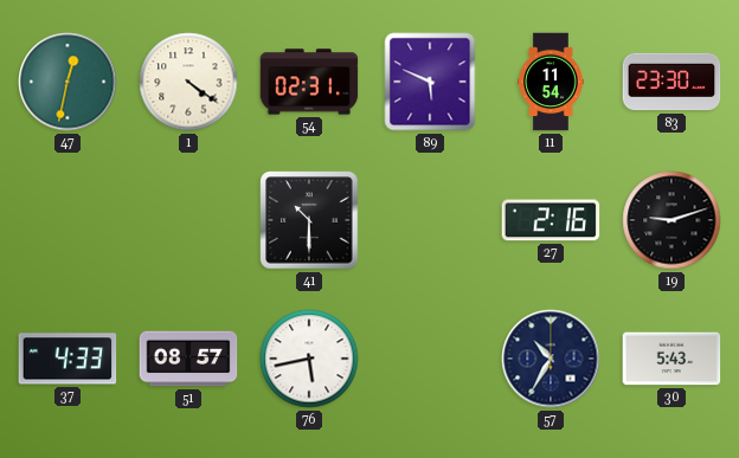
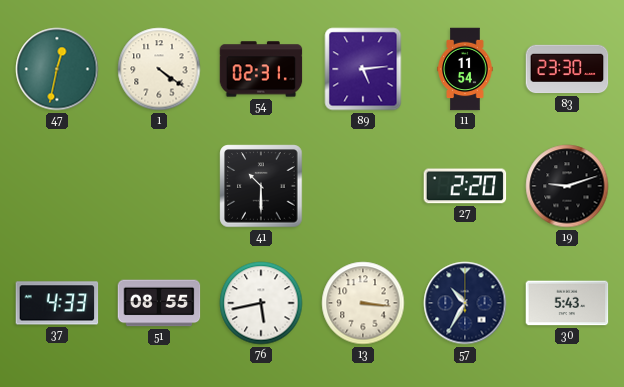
89: 5:49 -> 5:14
27: 2:16 -> 2:20
51: 08:57 -> 08:55
13: none -> 3:16
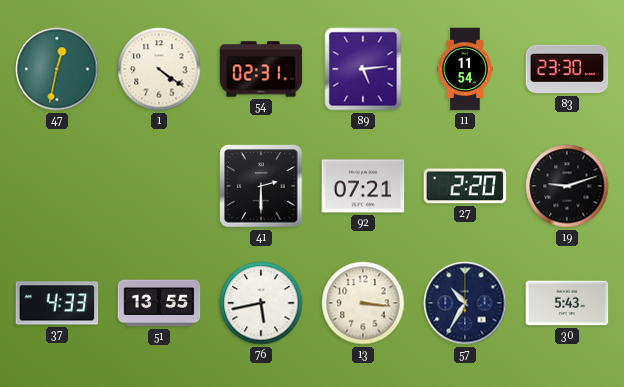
41: 10:30 -> 2:30
92: none -> 07:21
51: 08:55 -> 13:55
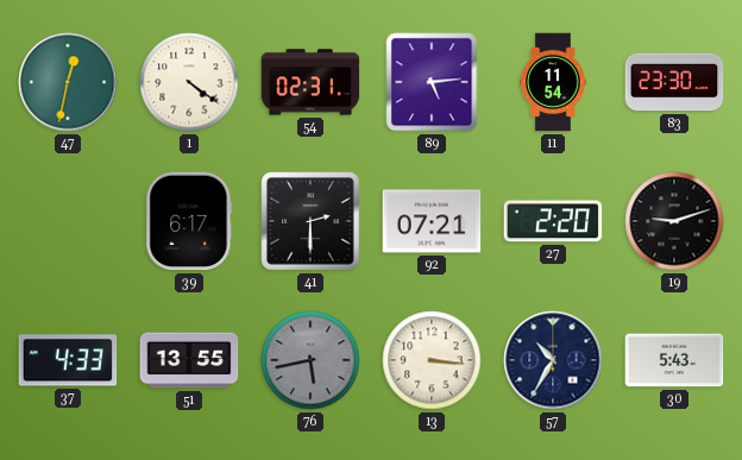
39: none -> 6:17
76 dial: white -> grey
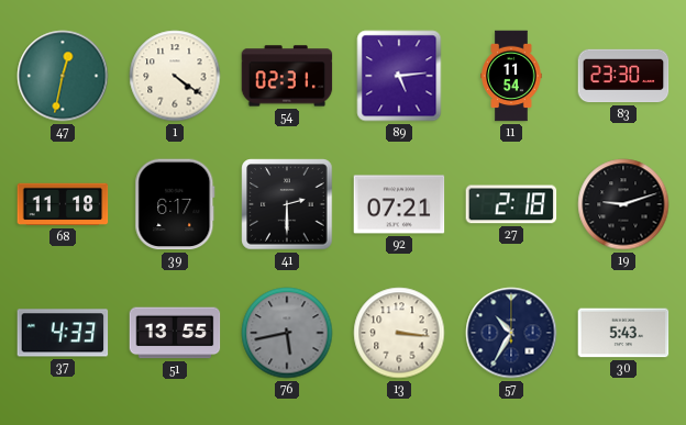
68: none -> 11:18
27: 2:20 -> 2:18
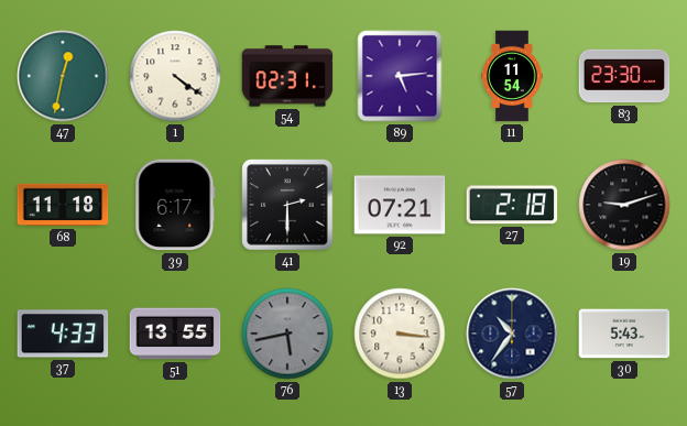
57: 10:35 -> 10:36
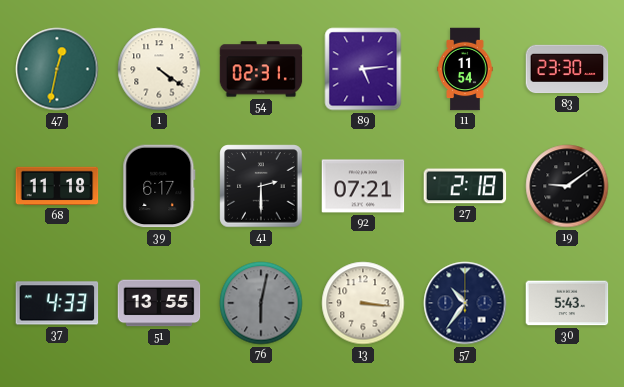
19: 9:12 -> 9:09
76: 5:43 -> 6:02
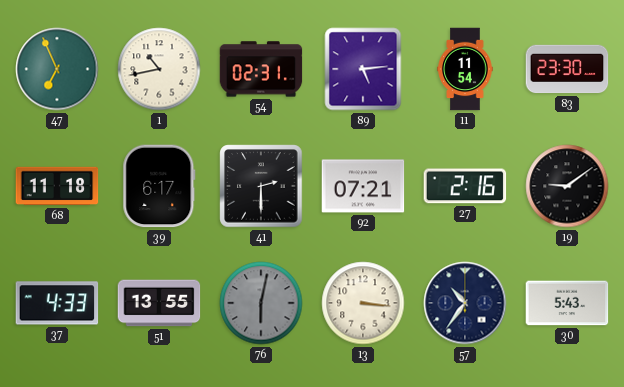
47: 12:32 -> 6:56
1: 4:21 -> 10:43
27: 2:18 -> 2:16
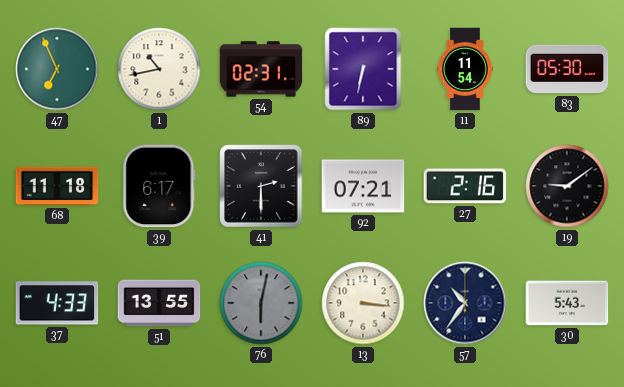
89: 5:14 -> 6:32
83: 23:30 -> 05:30
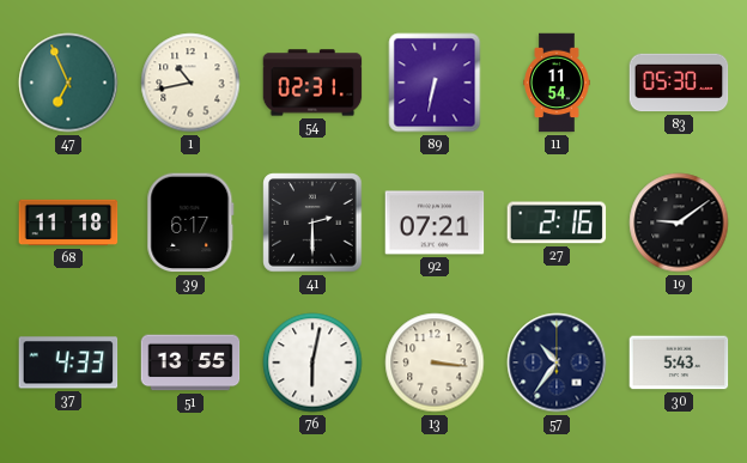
76 dial: grey -> white
